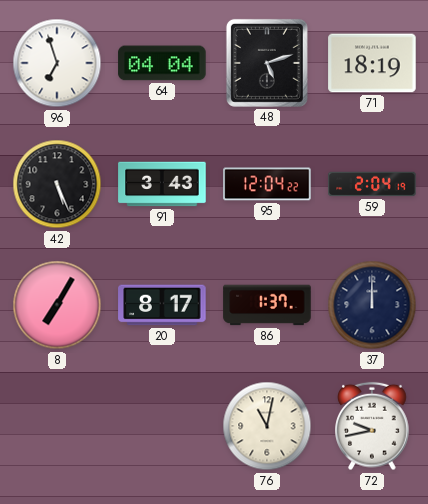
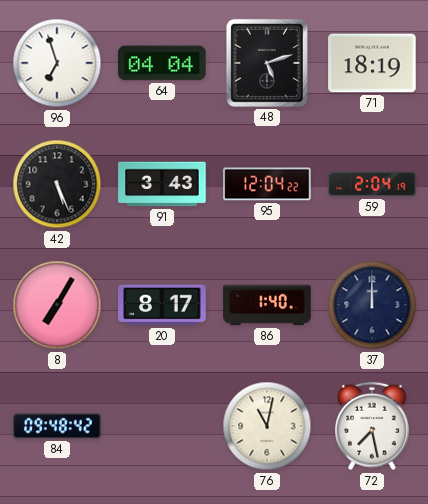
86: 1:37 -> 1:40
84: none -> 09:48
72: 9:43 -> 7:28
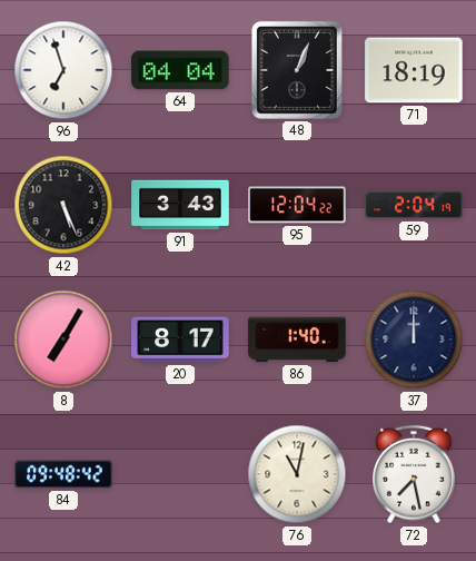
48: 5:12 -> 1:04
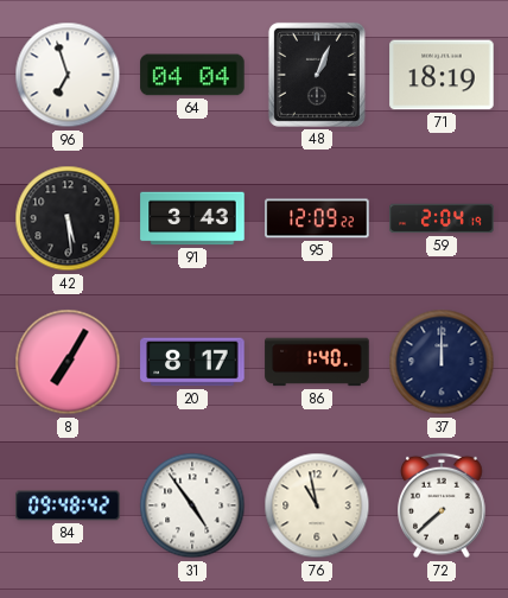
42: 5:26 -> 5:29
95: 12:04 -> 12:09
31: none -> 4:54
76: 11:02 -> 10:58
72: 7:28 -> 7:38
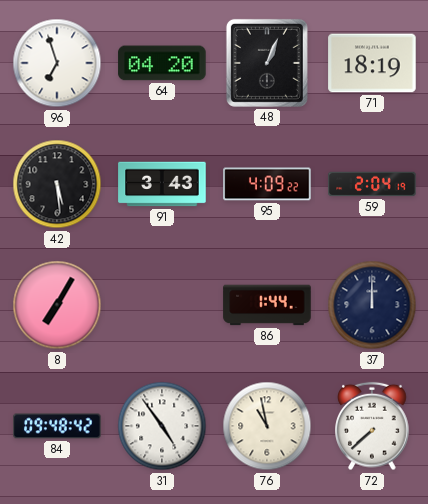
64: 04:04 -> 04:20
95: 12:09 -> 4:09
20: 8:17 -> none
86: 1:40 -> 1:44
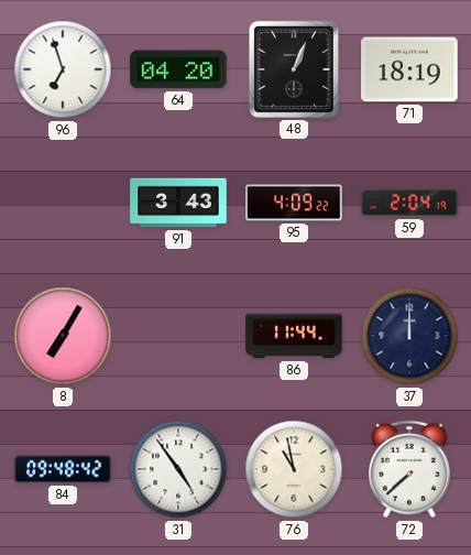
42: 5:29 -> none
86: 1:44 -> 11:44
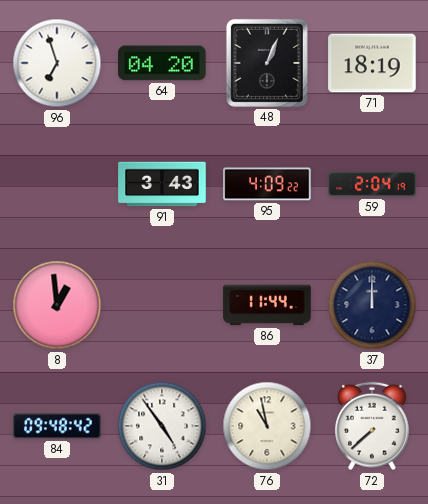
8: 7:05 -> 12:59
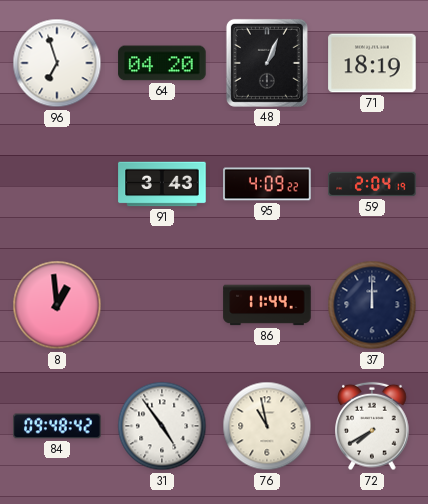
72: 7:38 -> 7:40
